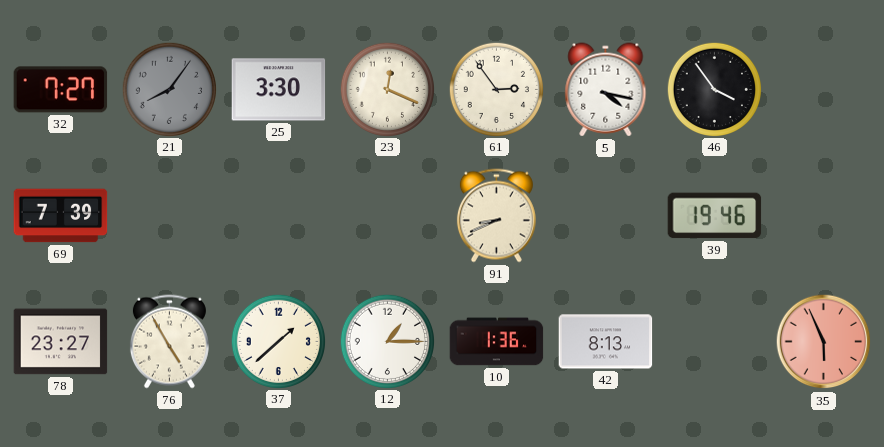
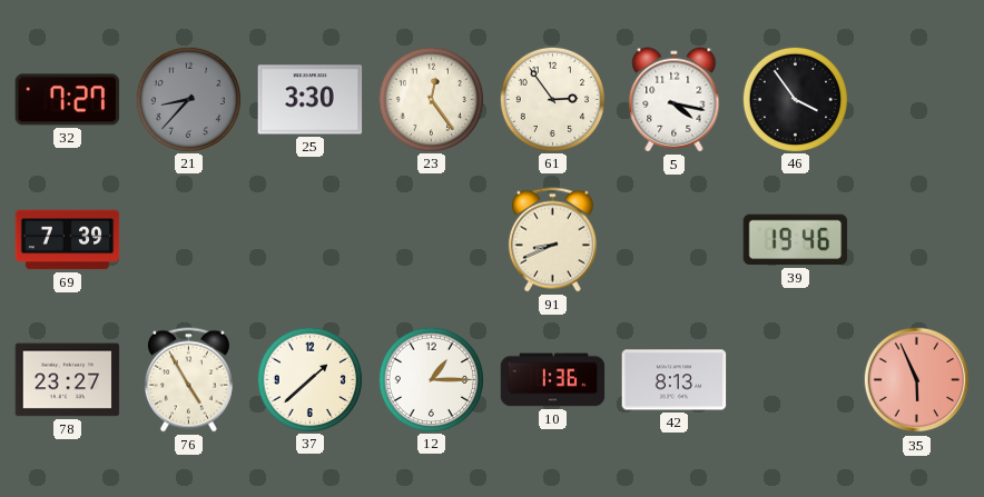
21: 8:06 -> 8:37
23: 12:19 -> 12:24
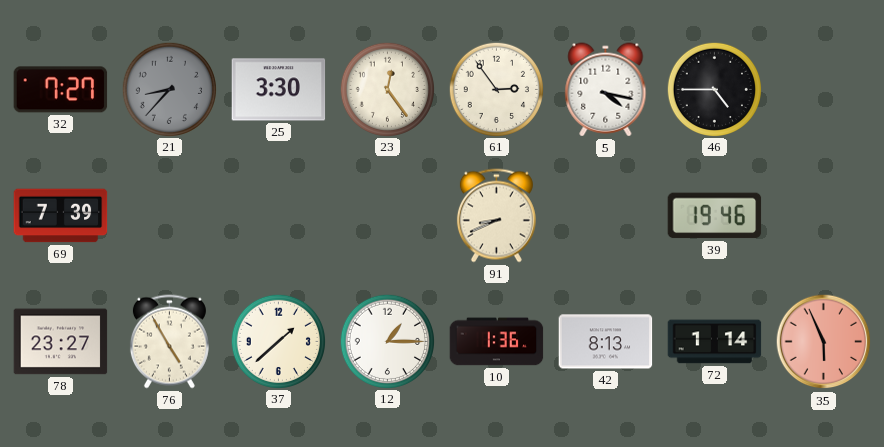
46: 3:54 -> 4:45
72: none -> 1:14
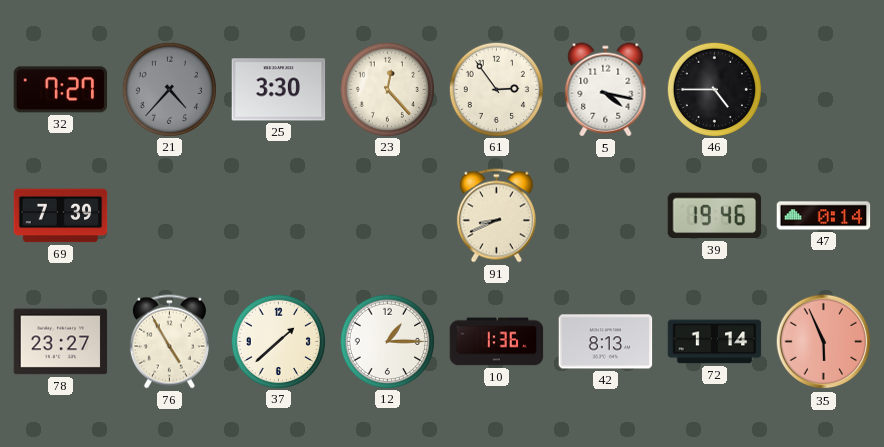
21: 8:37 -> 4:37
23: 12:24 -> 12:23
47: none -> 0:14
